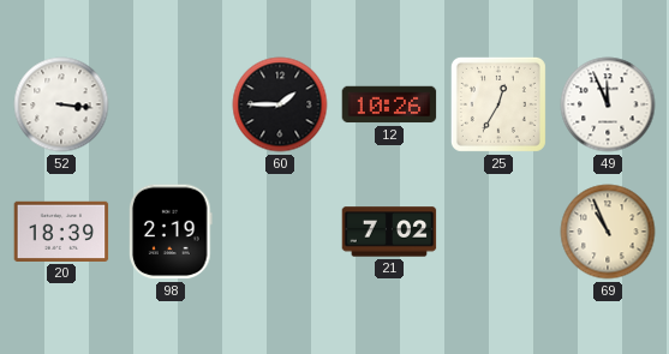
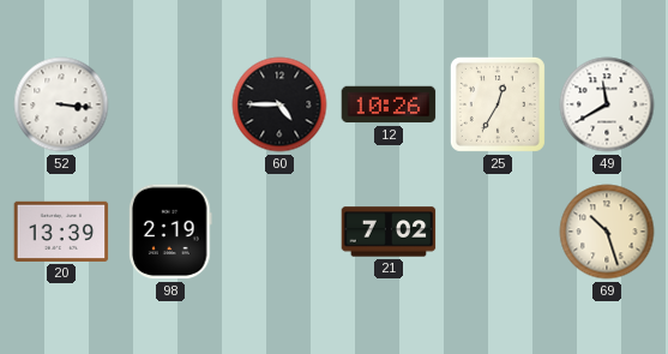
60: 1:45 -> 4:45
49: 11:56 -> 11:40
20: 18:39 -> 13:39
69: 10:56 -> 10:27
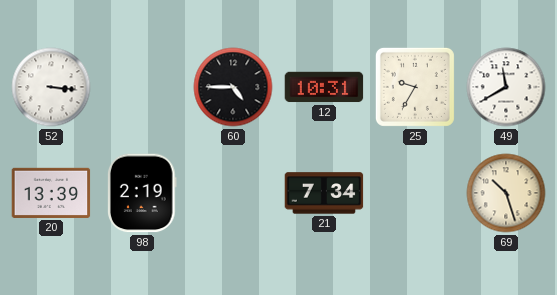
12: 10:26 -> 10:31
25: 12:35 -> 9:35
21: 7:02 -> 7:34
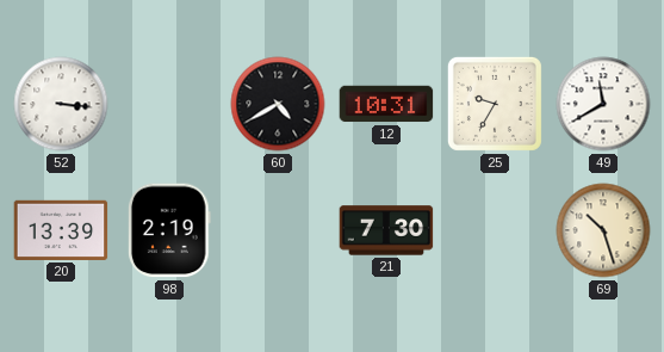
60: 4:45 -> 4:40
21: 7:34 -> 7:30
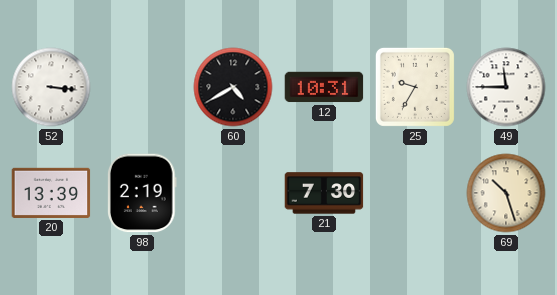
49: 11:40 -> 11:45
